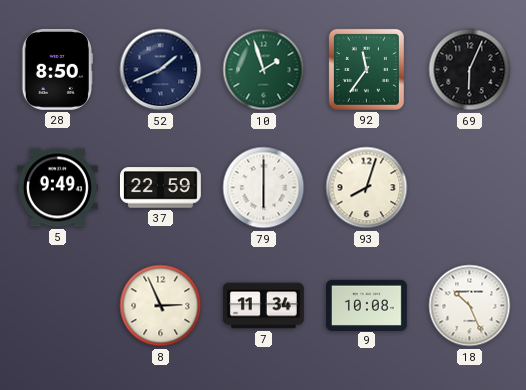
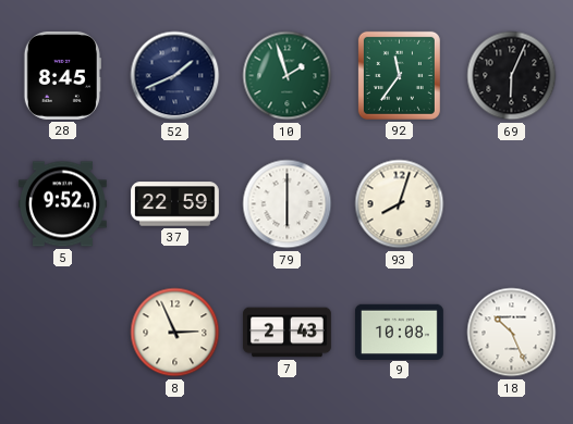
28: 8:50 -> 8:45
5: 9:49 -> 9:52
7: 11:34 -> 2:43
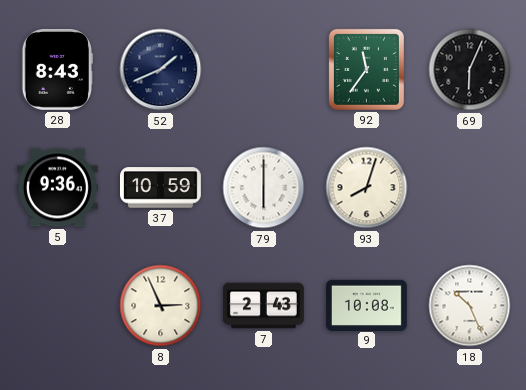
28: 8:45 -> 8:43
10: 1:57 -> none
5: 9:52 -> 9:36
37: 22:59 -> 10:59
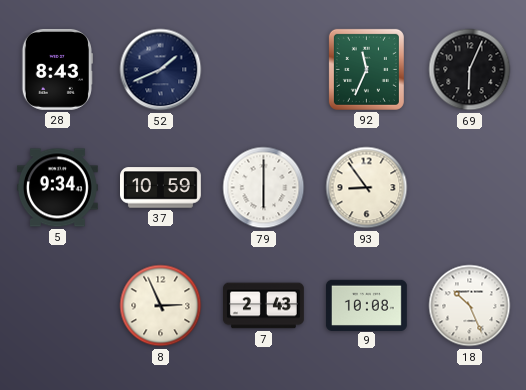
92: 11:36 -> 11:34
5: 9:36 -> 9:34
93: 8:03 -> 8:54
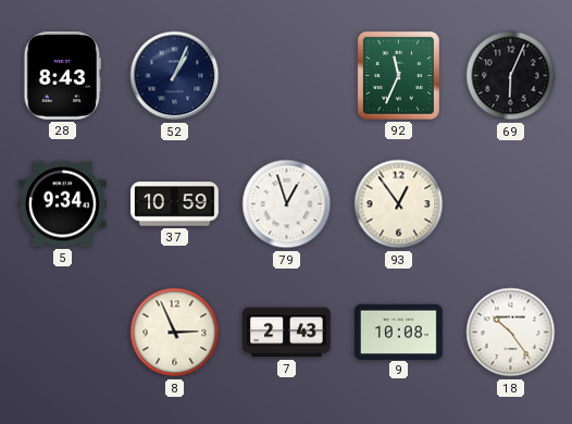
52: 1:41 -> 1:04
79: 6:00 -> 12:57
93: 8:54 -> 12:54
18: 10:26 -> 10:24
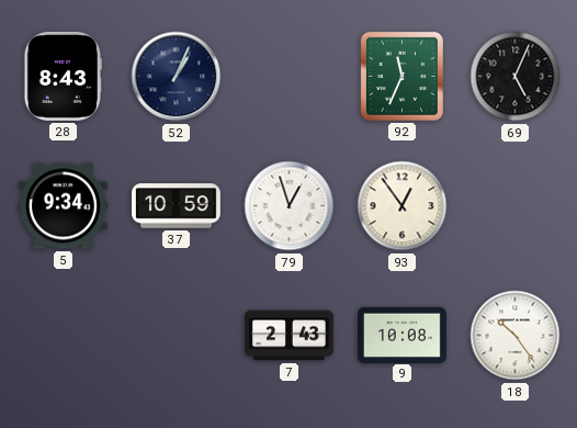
69: 6:04 -> 5:04
8: 2:56 -> none
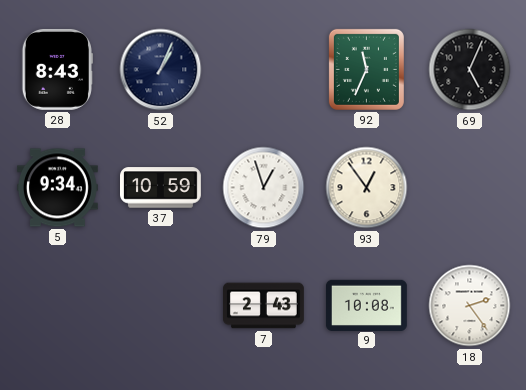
18: 10:24 -> 2:24
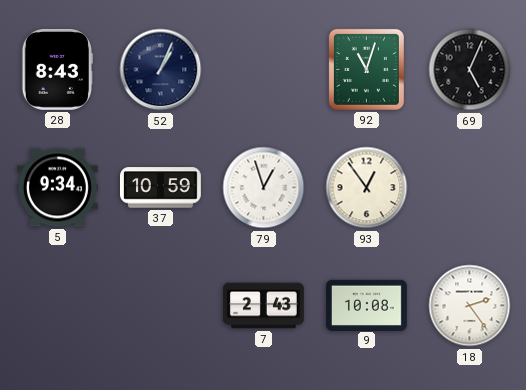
92: 11:34 -> 11:03
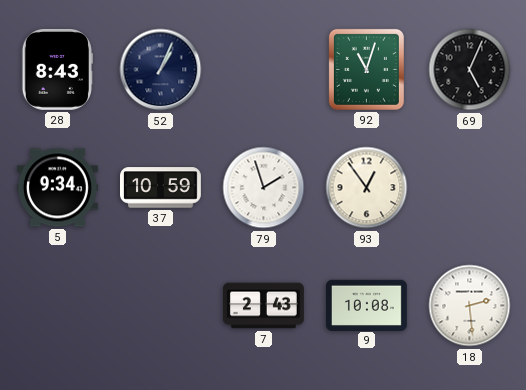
79: 12:57 -> 1:57
18: 2:24 -> 2:29
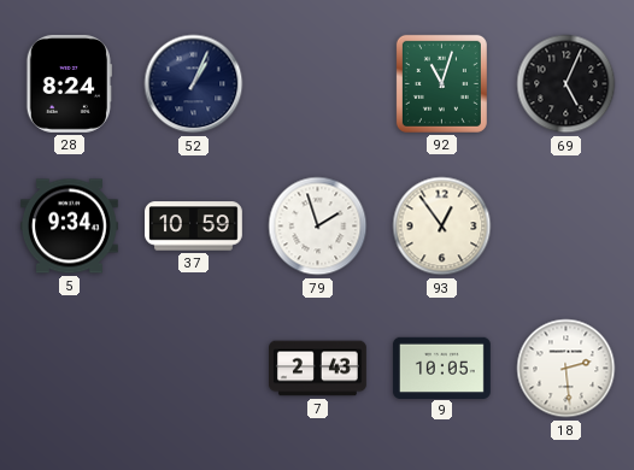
28: 8:43 -> 8:24
9: 10:08 -> 10:05
